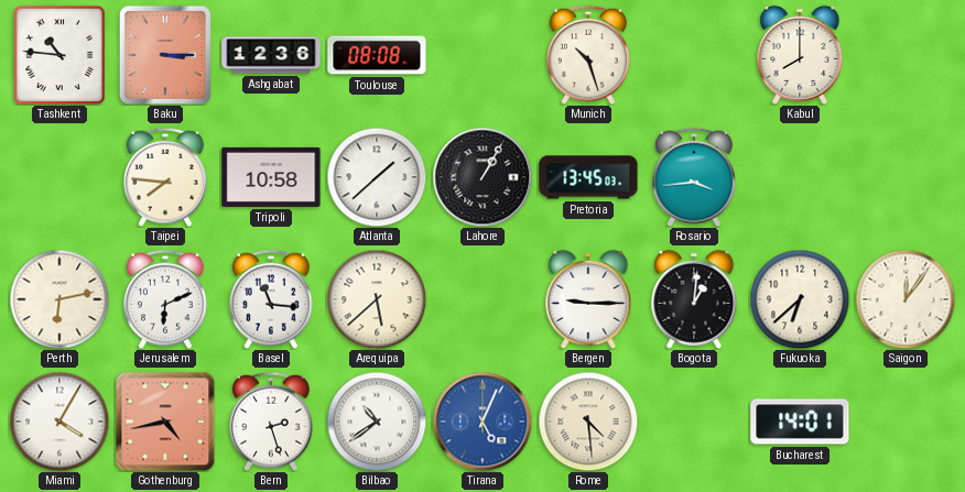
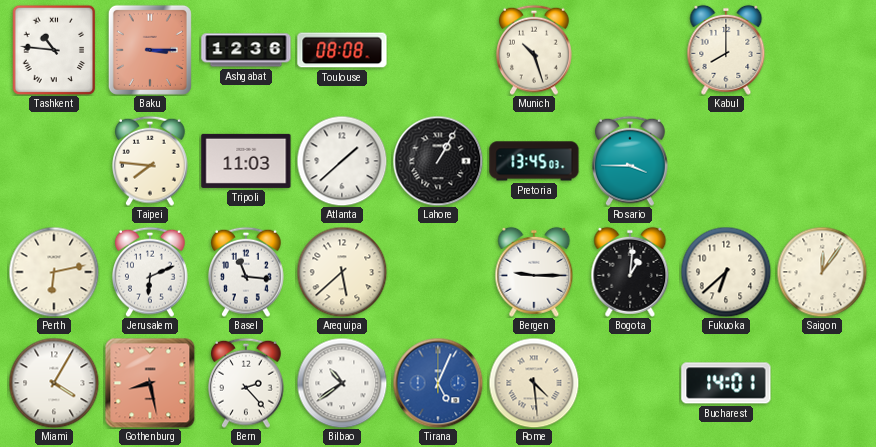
Tripoli: 10:58 -> 11:03
Rosario: 3:44 -> 3:45
Gothenburg: 4:43 -> 8:28
Bern: 2:27 -> 2:23
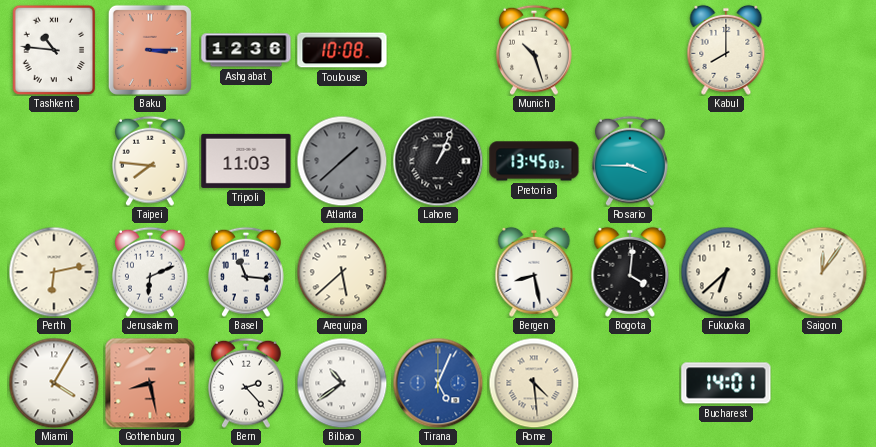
Toulouse: 08:08 -> 10:08
Atlanta dial: white -> grey
Lahore: 1:05 -> 1:04
Bergen: 9:15 -> 8:28
Bogota: 1:01 -> 4:01
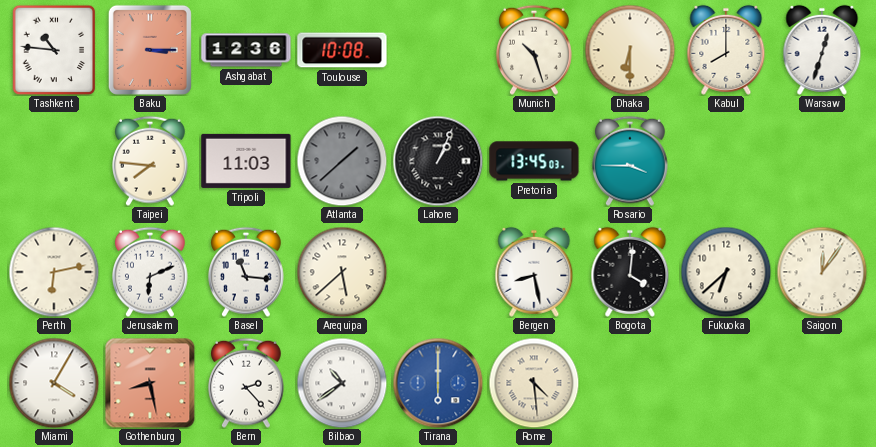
Dhaka: none -> 6:30
Warsaw: none -> 12:33
Tirana: 5:04 -> 6:00
Bucharest: 14:01 -> none
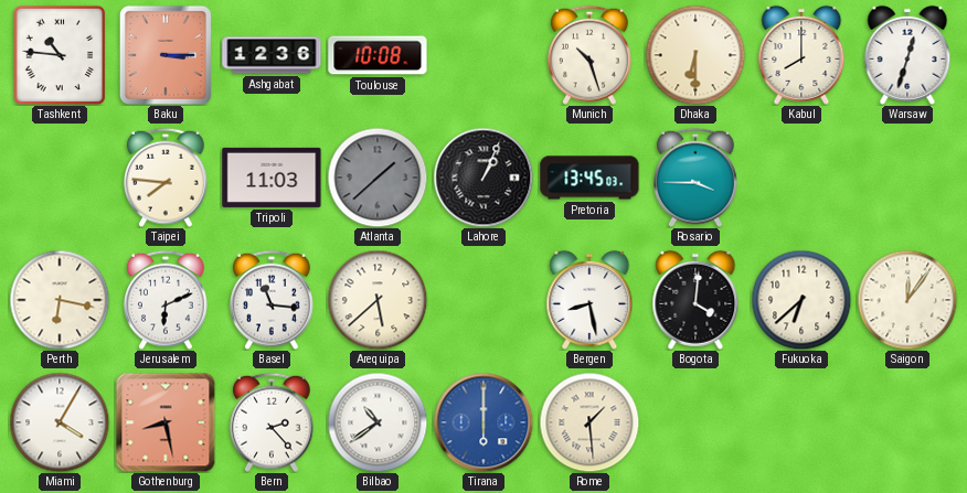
Perth: 6:13 -> 6:17
Rome: 4:29 -> 1:29
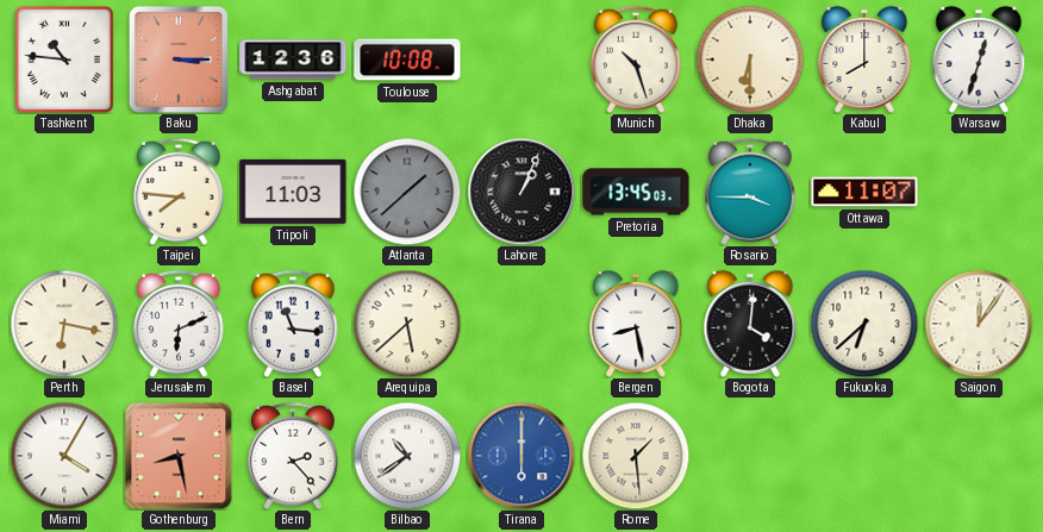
Ottawa: none -> 11:07
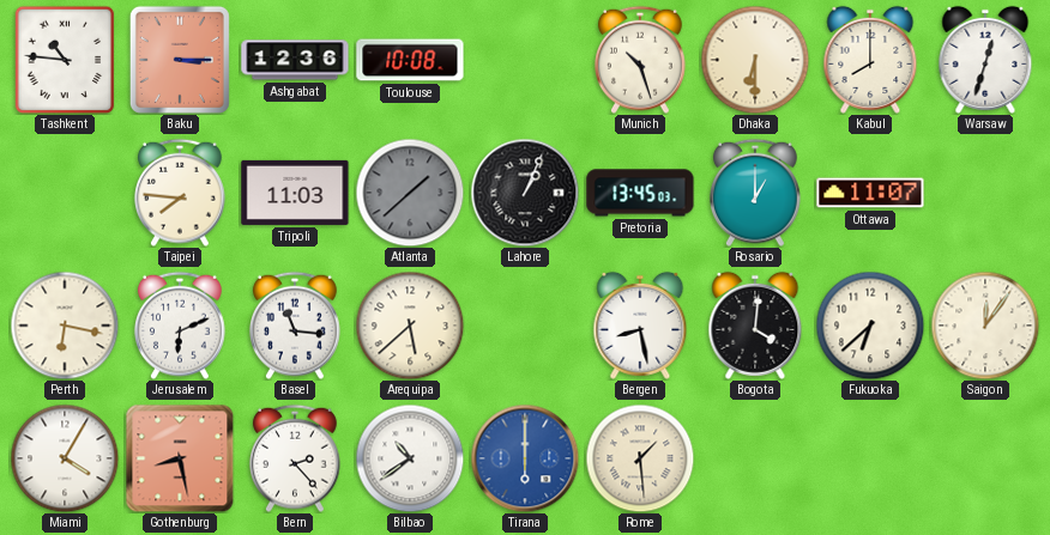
Rosario: 3:45 -> 1:00
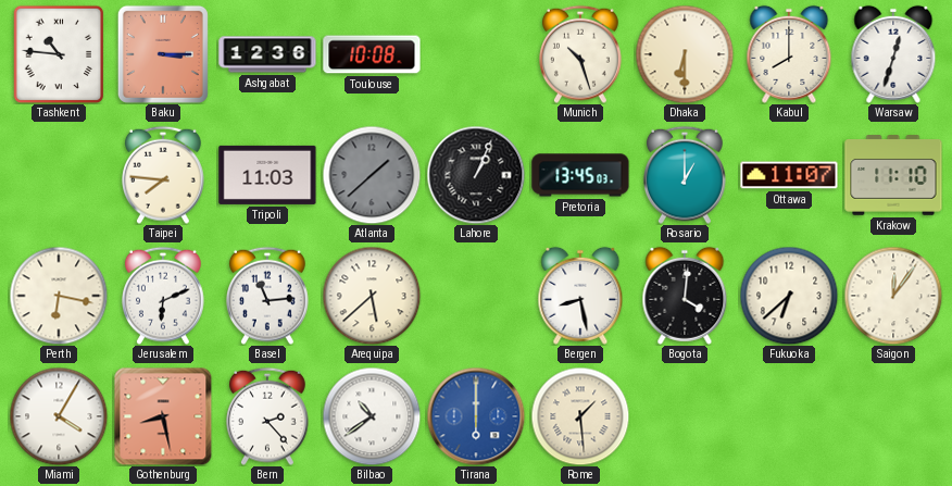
Krakow: none -> 11:10
Basel: 11:16 -> 11:14
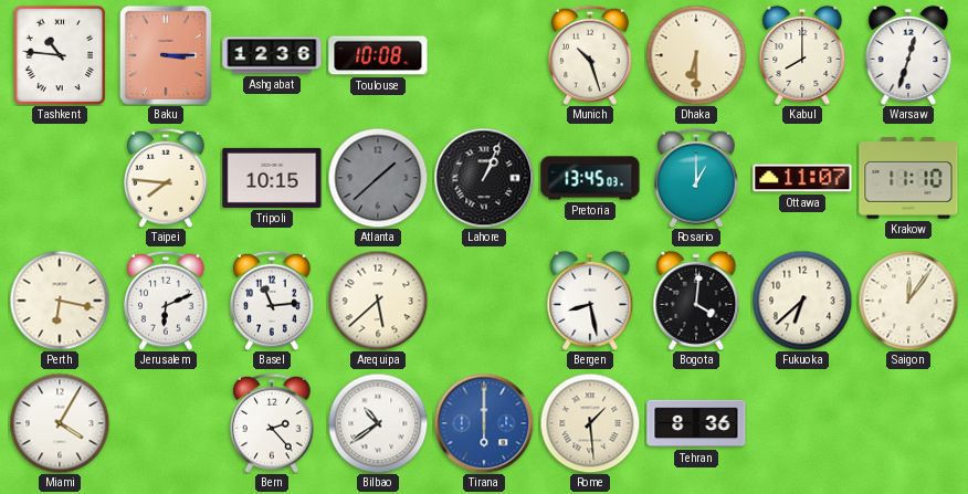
Tripoli: 11:03 -> 10:15
Gothenburg: 8:28 -> none
Tehran: none -> 8:36
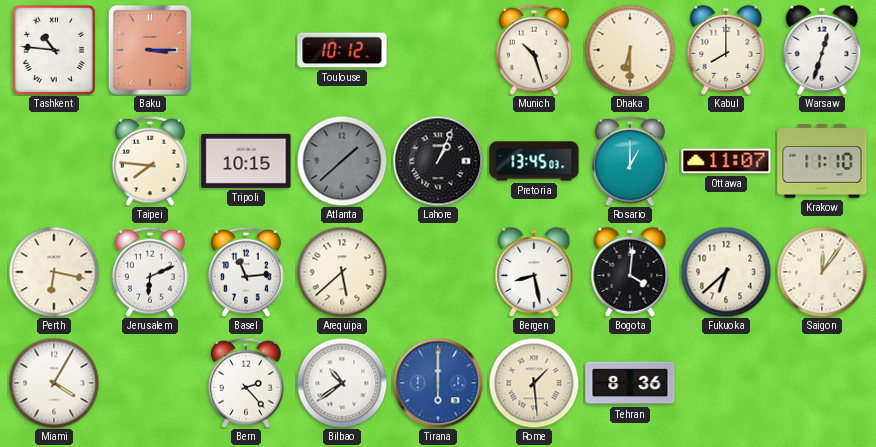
Ashgabat: 12:36 -> none
Toulouse: 10:08 -> 10:12
